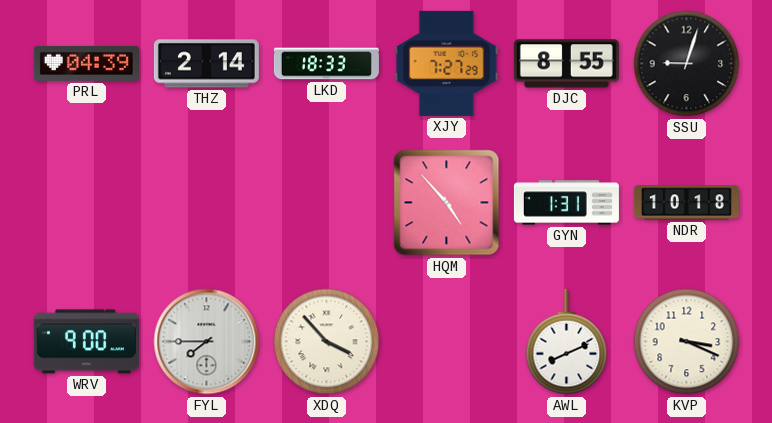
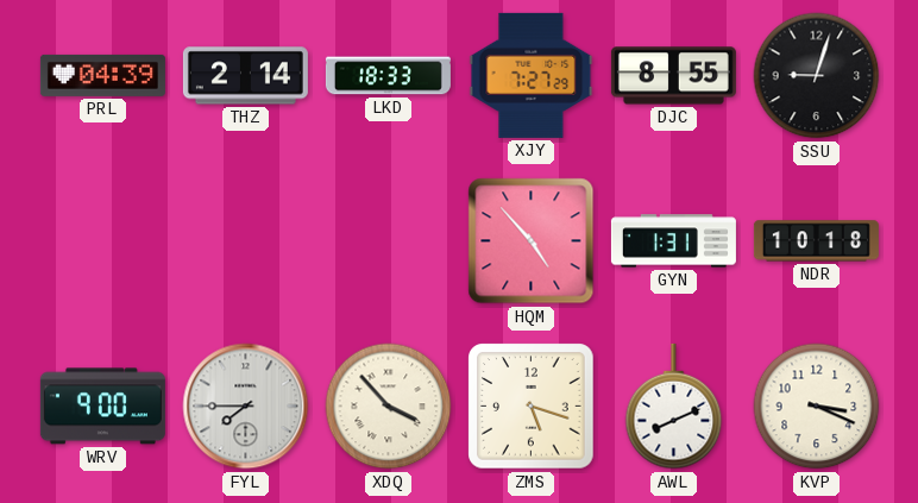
ZMS: none -> 5:18
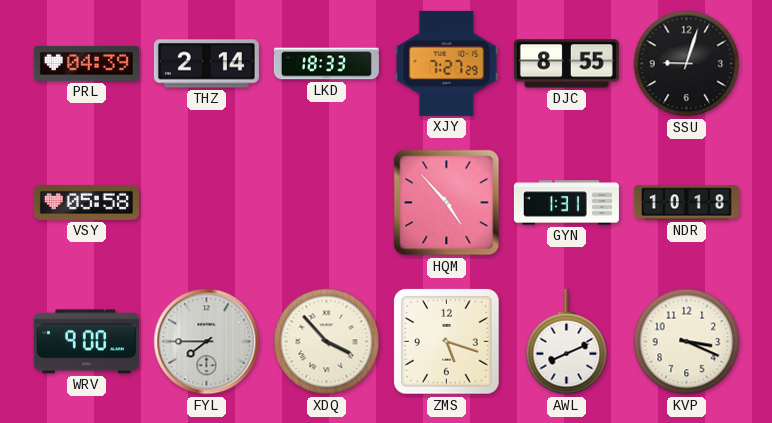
VSY: none -> 05:58
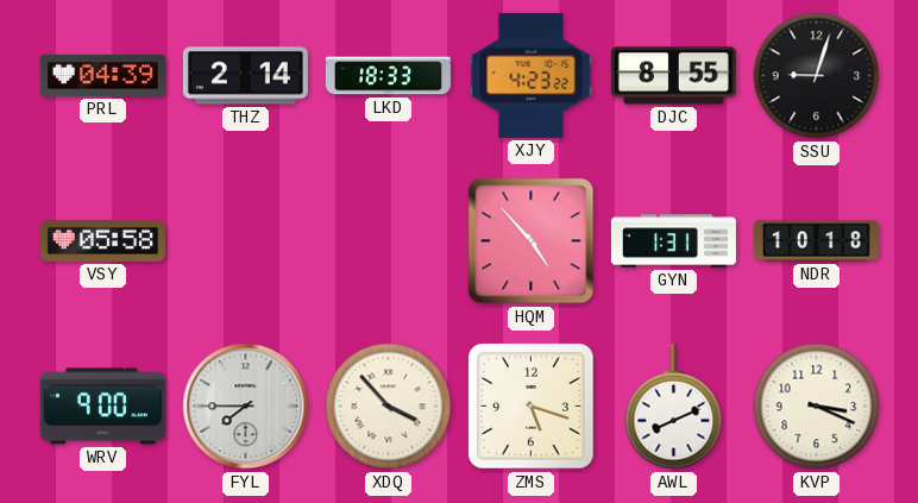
XJY: 7:27 -> 4:23
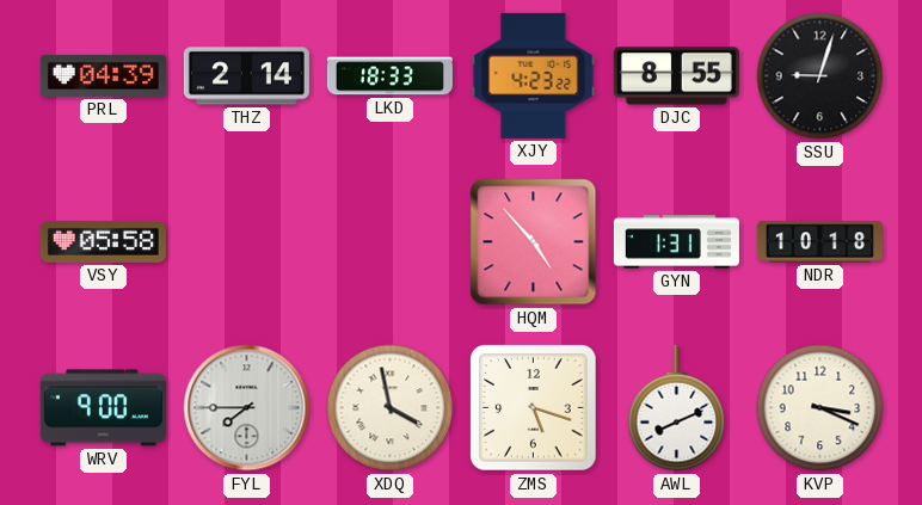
XDQ: 3:53 -> 3:58
